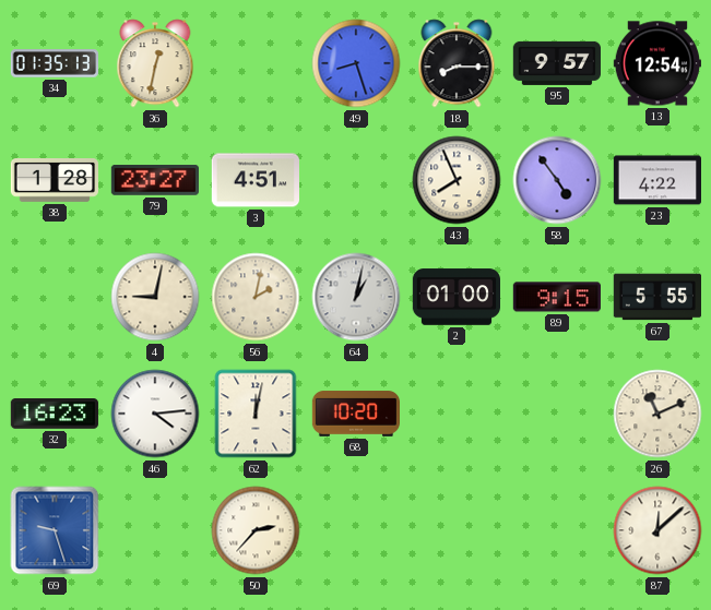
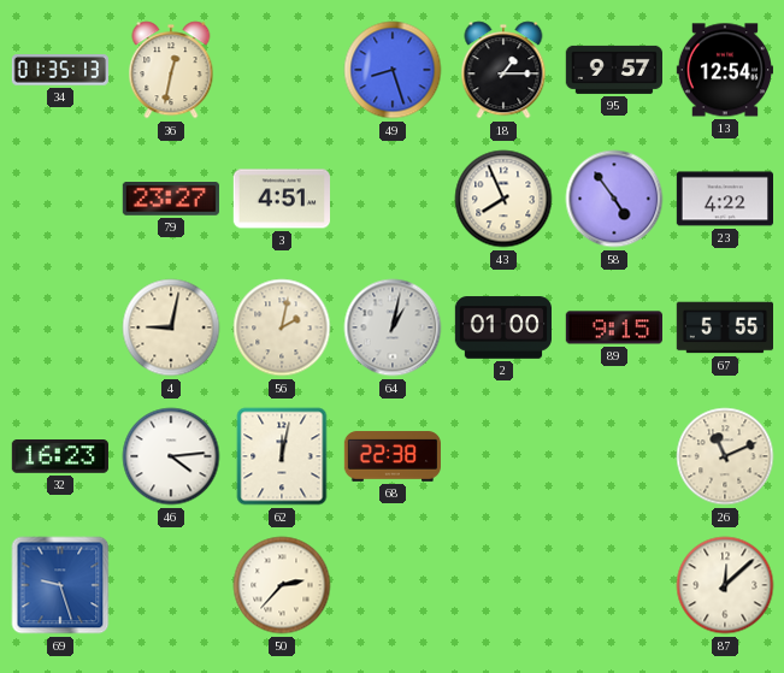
18: 8:15 -> 1:15
38: 1:28 -> none
68: 10:20 -> 22:38
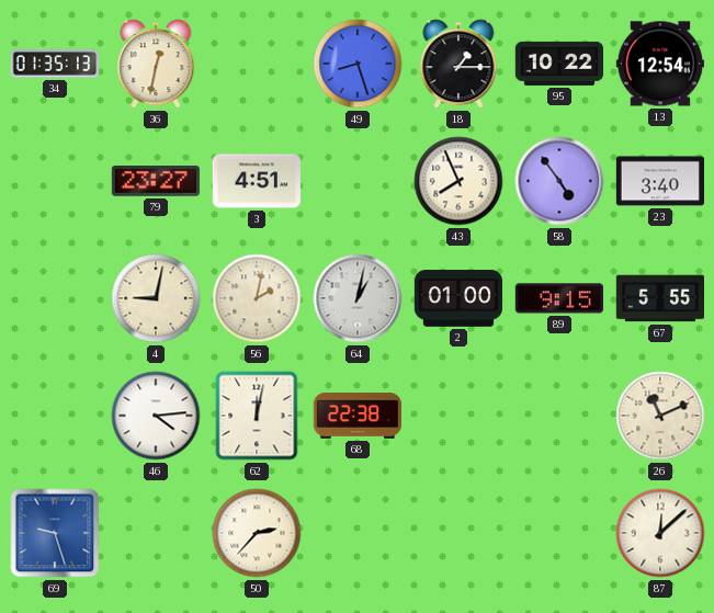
95: 9:57 -> 10:22
23: 4:22 -> 3:40
32: 16:23 -> none
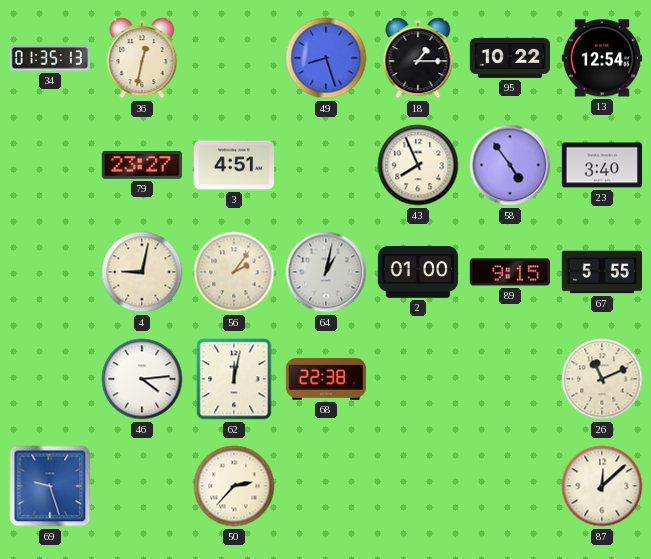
56: 2:02 -> 2:06
